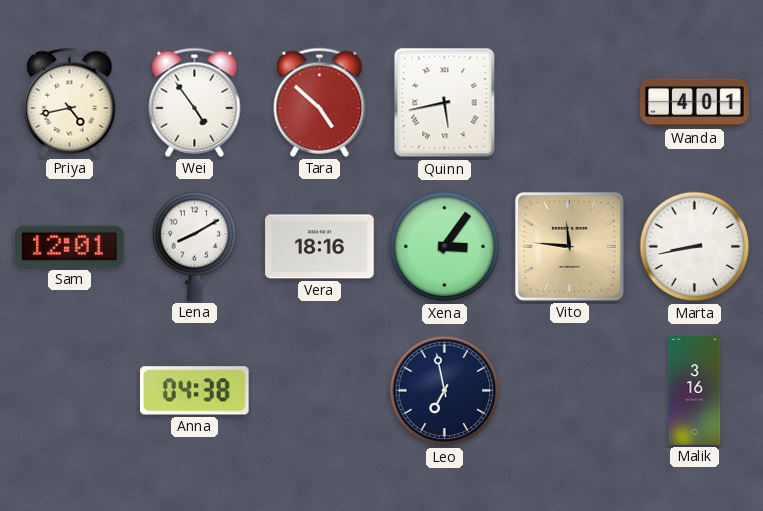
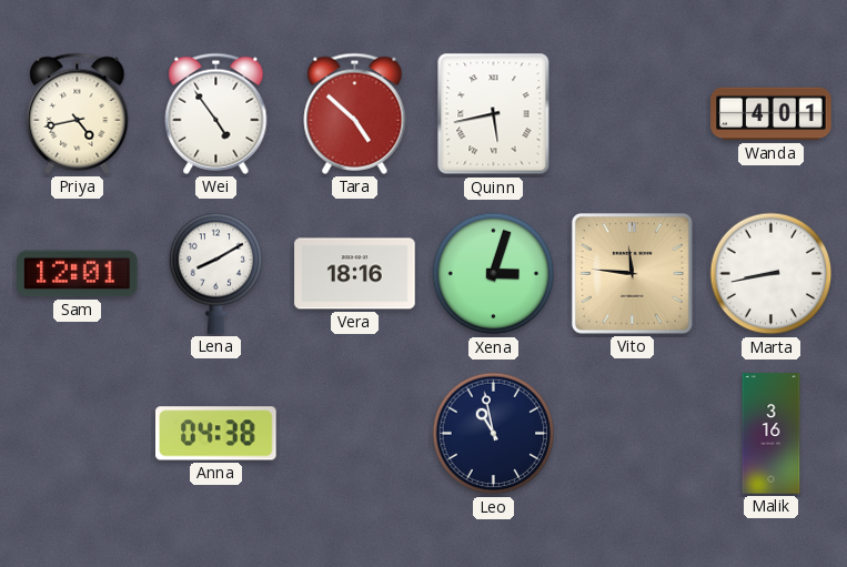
Xena: 3:06 -> 3:03
Leo: 6:58 -> 10:58
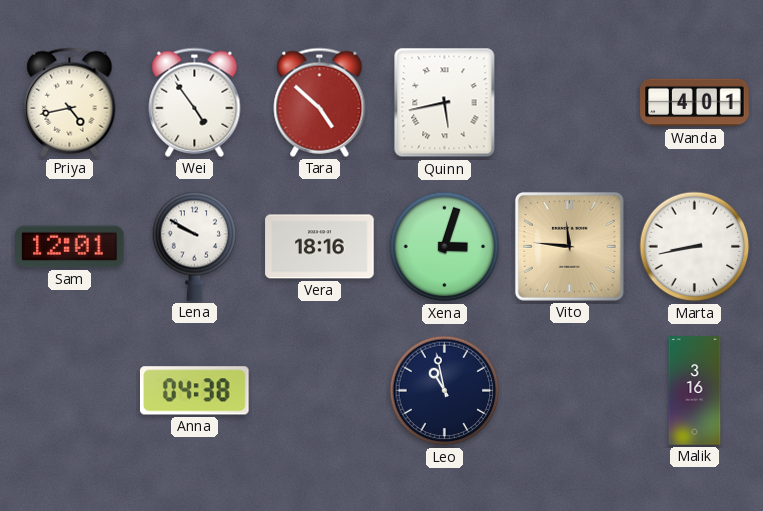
Lena: 8:10 -> 9:50
